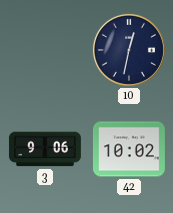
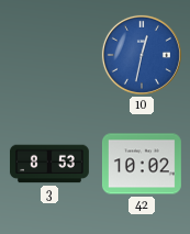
10 dial: navy -> blue
3: 9:06 -> 8:53
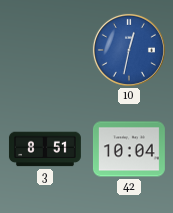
3: 8:53 -> 8:51
42: 10:02 -> 10:04
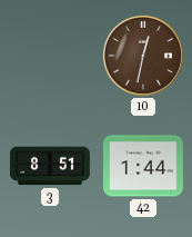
10 dial: blue -> brown
42: 10:04 -> 1:44
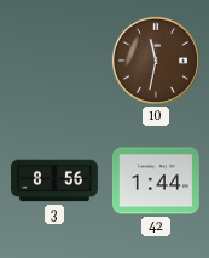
10: 12:32 -> 11:32
3: 8:51 -> 8:56
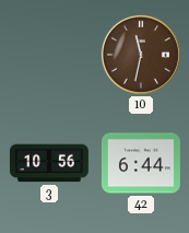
3: 8:56 -> 10:56
42: 1:44 -> 6:44
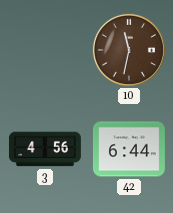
3: 10:56 -> 4:56
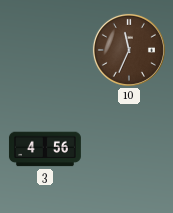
10: 11:32 -> 11:34
42: 6:44 -> none
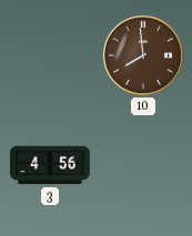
10: 11:34 -> 7:59
